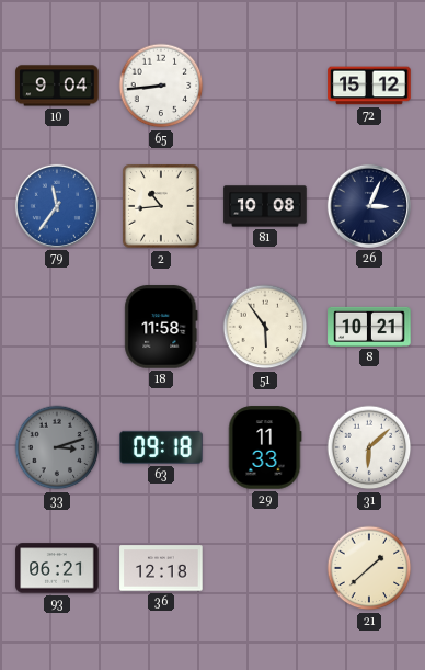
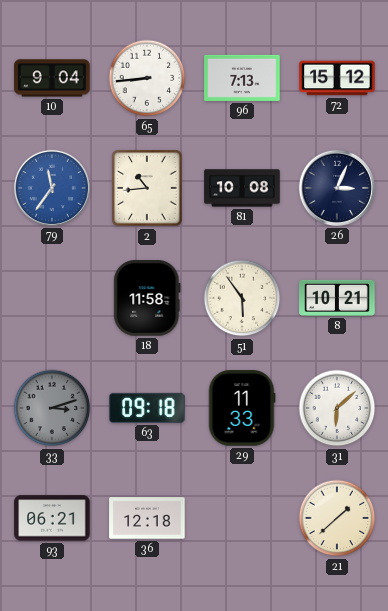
96: none -> 7:13
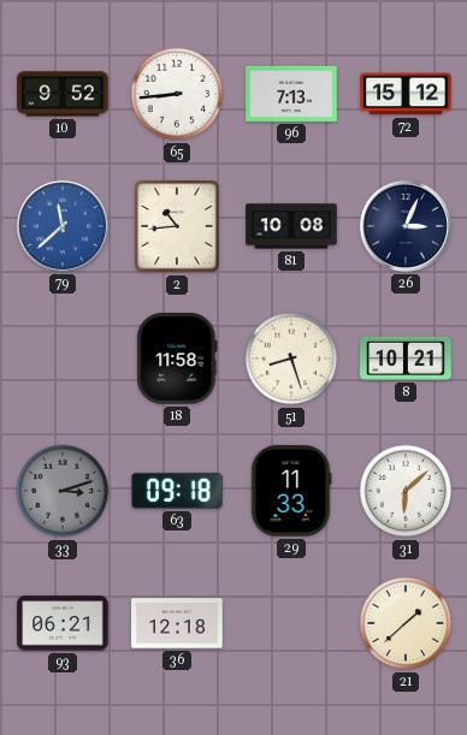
10: 9:04 -> 9:52
79: 11:36 -> 11:38
51: 5:54 -> 8:27
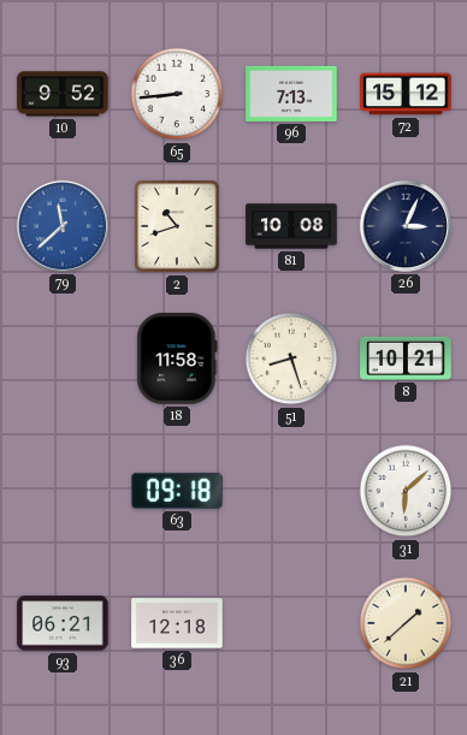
2: 10:44 -> 10:42
33: 3:12 -> none
29: 11:33 -> none
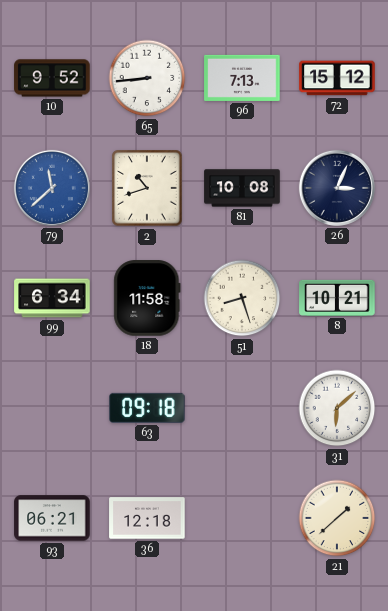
99: none -> 6:34
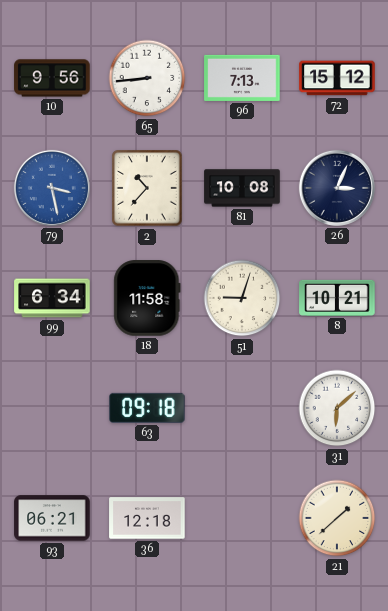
10: 9:52 -> 9:56
79: 11:38 -> 3:28
2: 10:42 -> 10:37
51: 8:27 -> 9:03
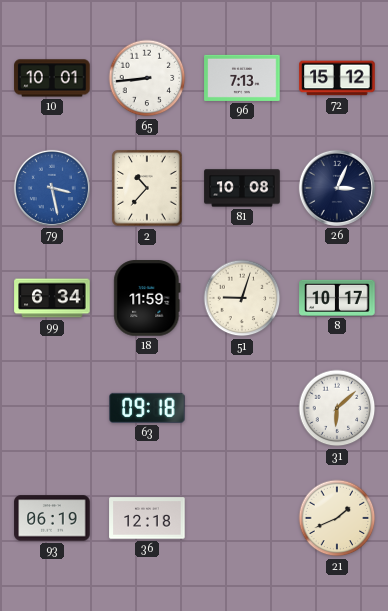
10: 9:56 -> 10:01
18: 11:58 -> 11:59
8: 10:21 -> 10:17
93: 06:21 -> 06:19
21: 1:38 -> 1:41
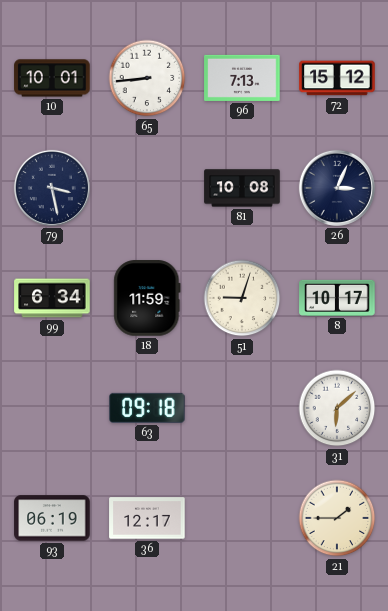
79 dial: blue -> navy
2: 10:37 -> none
36: 12:18 -> 12:17
21: 1:41 -> 1:45
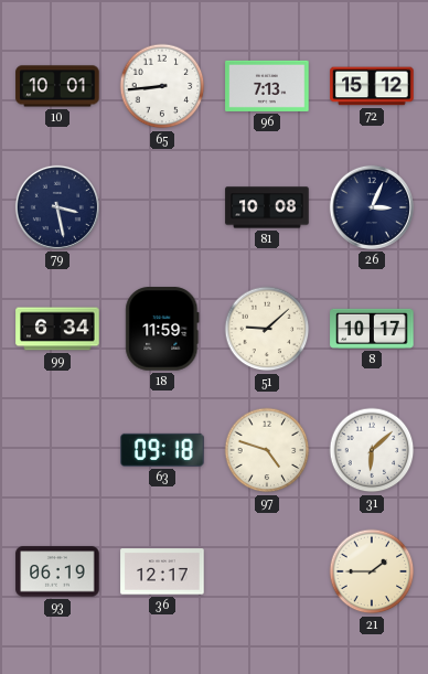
51: 9:03 -> 9:08
97: none -> 4:48
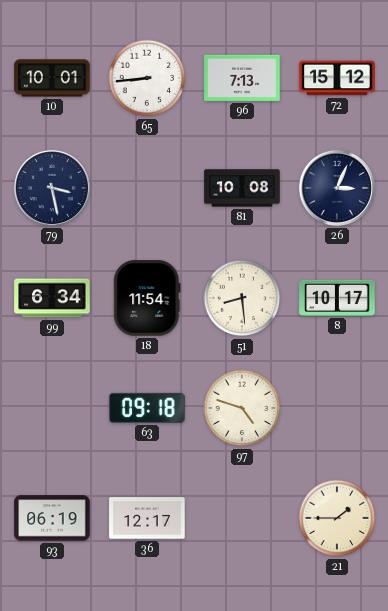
18: 11:59 -> 11:54
51: 9:08 -> 8:29
31: 6:08 -> none
